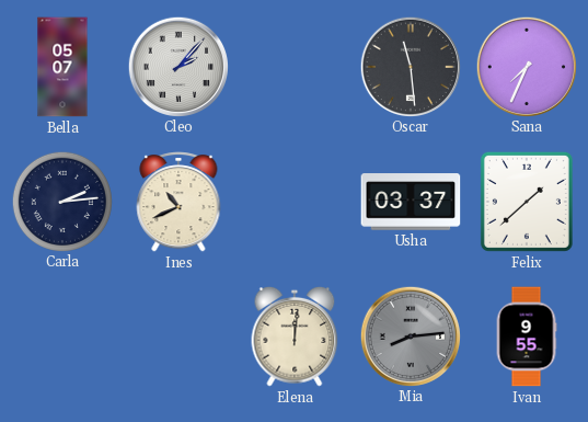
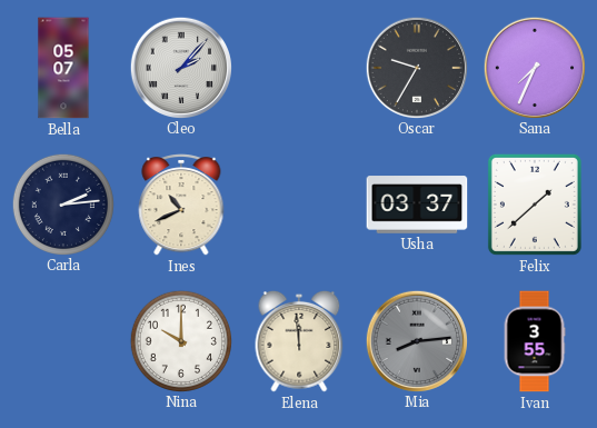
Oscar: 11:29 -> 9:35
Nina: none -> 10:00
Elena: 12:01 -> 11:59
Ivan: 9:55 -> 3:55
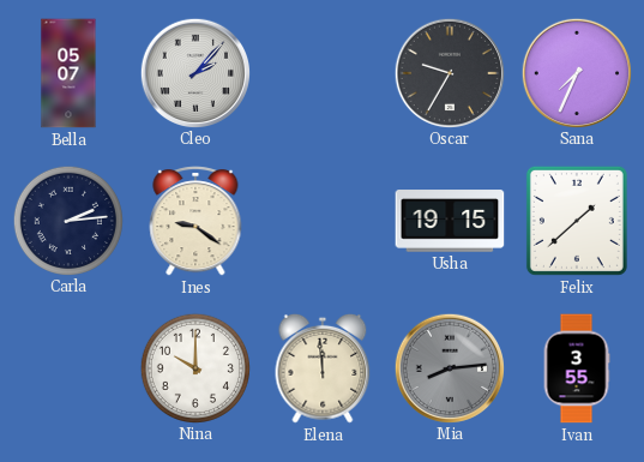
Ines: 10:41 -> 9:21
Usha: 03:37 -> 19:15
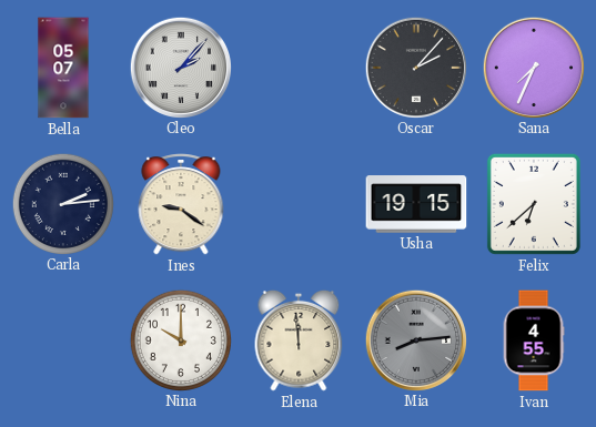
Oscar: 9:35 -> 2:07
Felix: 1:38 -> 6:38
Ivan: 3:55 -> 4:55
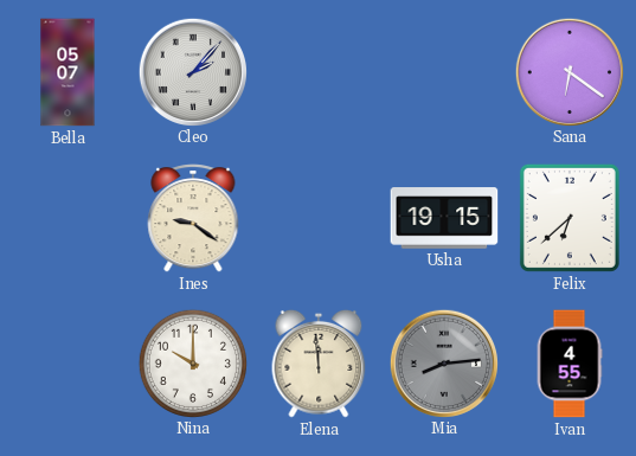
Oscar: 2:07 -> none
Sana: 7:34 -> 6:21
Carla: 2:14 -> none
